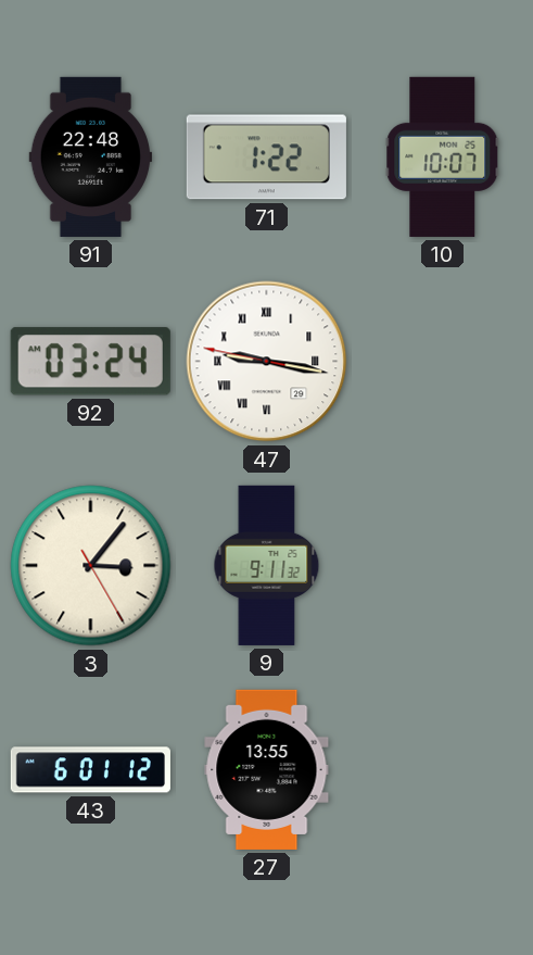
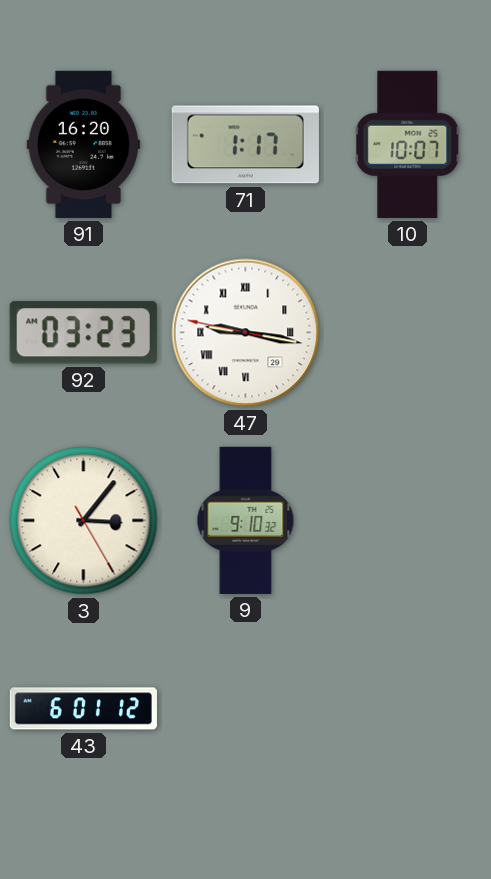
91: 22:48 -> 16:20
71: 1:22 -> 1:17
92: 03:24 -> 03:23
9: 9:11 -> 9:10
27: 13:55 -> none
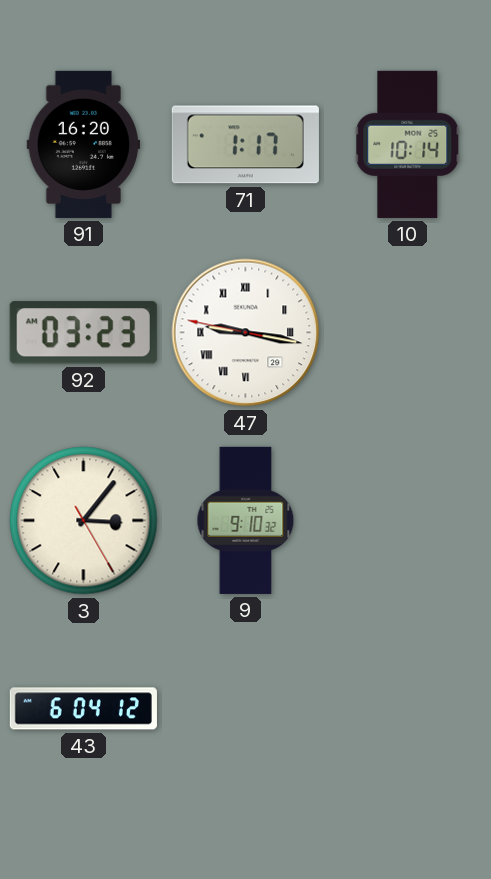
10: 10:07 -> 10:14
43: 6:01 -> 6:04
